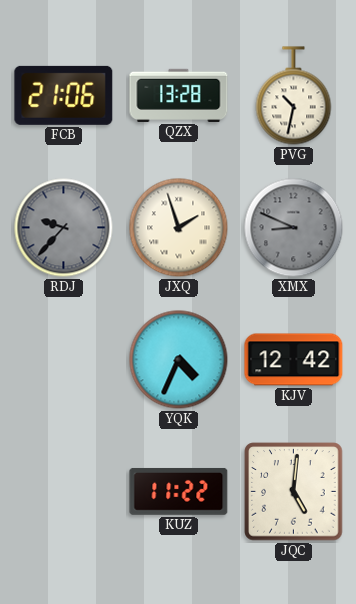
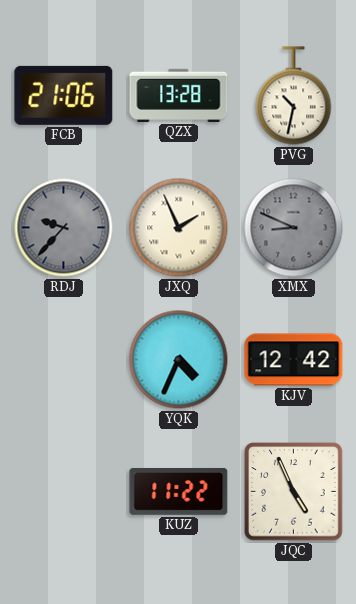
JXQ: 1:57 -> 1:56
JQC: 5:01 -> 4:56
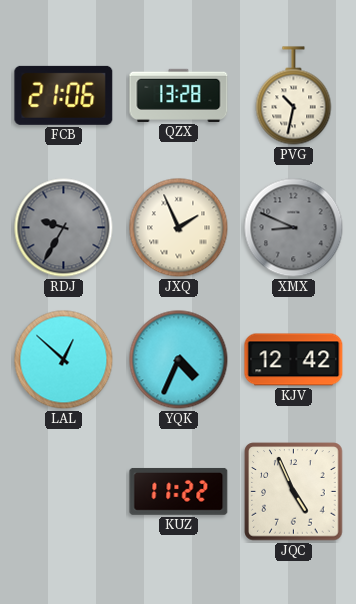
RDJ: 9:37 -> 9:35
LAL: none -> 12:52
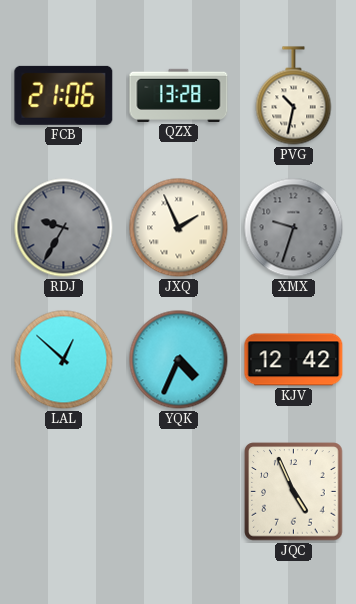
XMX: 8:49 -> 9:33
KUZ: 11:22 -> none
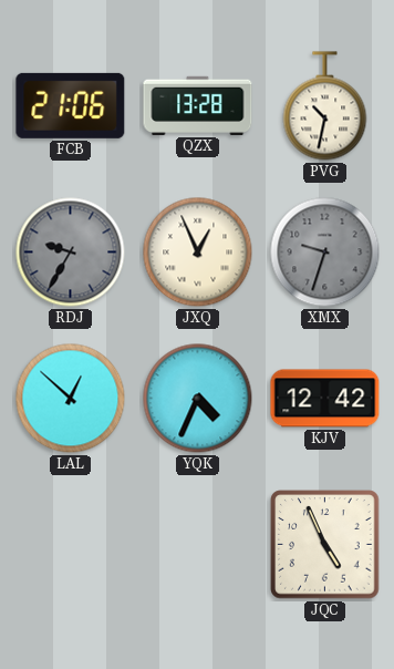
JXQ: 1:56 -> 12:56
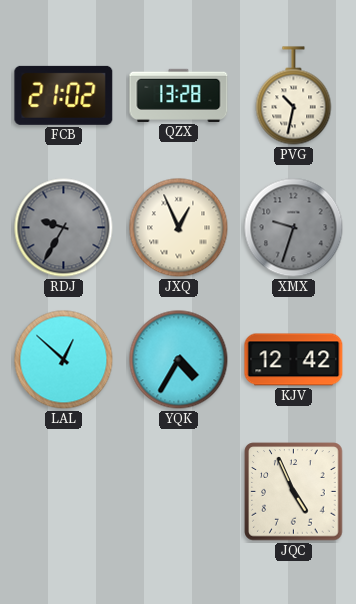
FCB: 21:06 -> 21:02
YQK: 4:34 -> 4:35
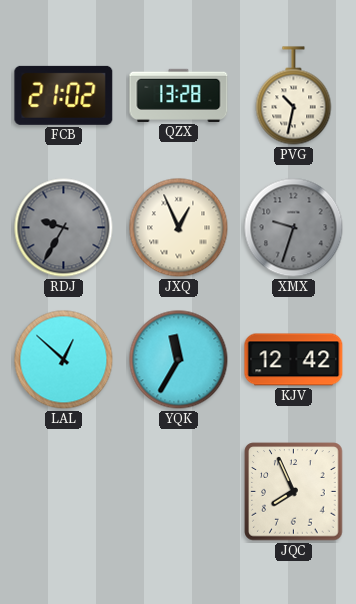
YQK: 4:35 -> 11:35
JQC: 4:56 -> 7:56
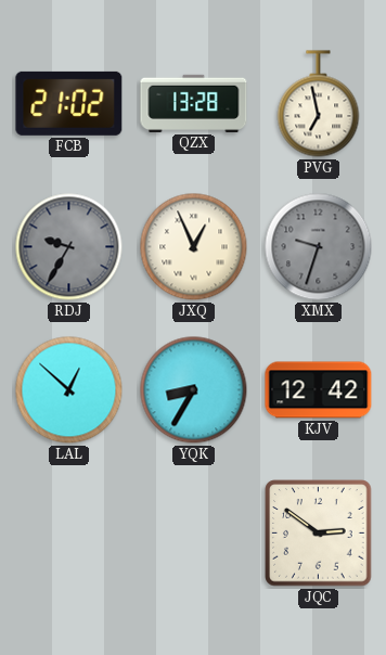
PVG: 10:32 -> 6:58
YQK: 11:35 -> 8:35
JQC: 7:56 -> 2:51
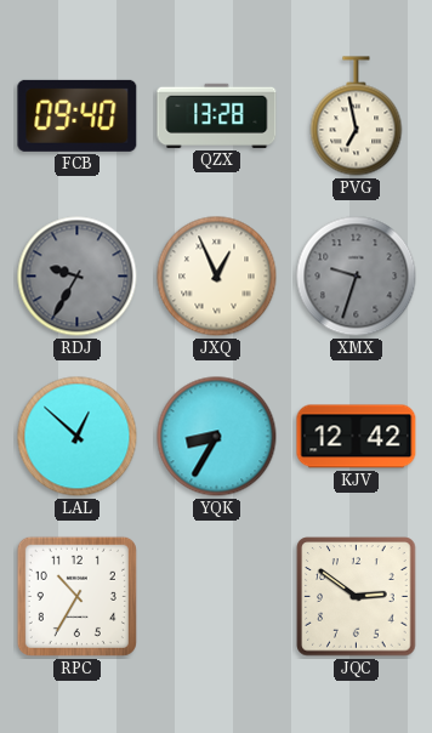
FCB: 21:02 -> 09:40
RPC: none -> 10:35
